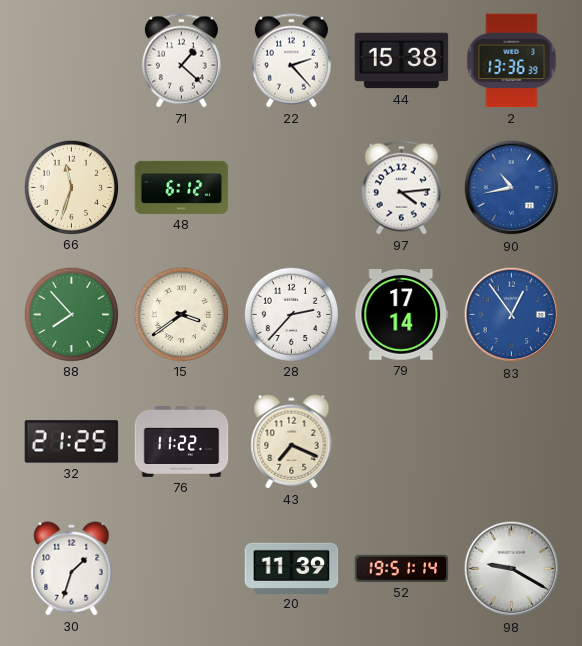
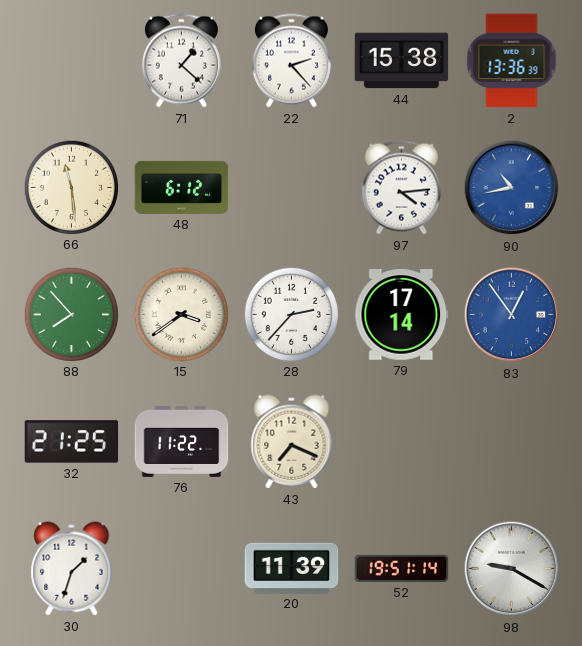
66: 11:33 -> 11:29
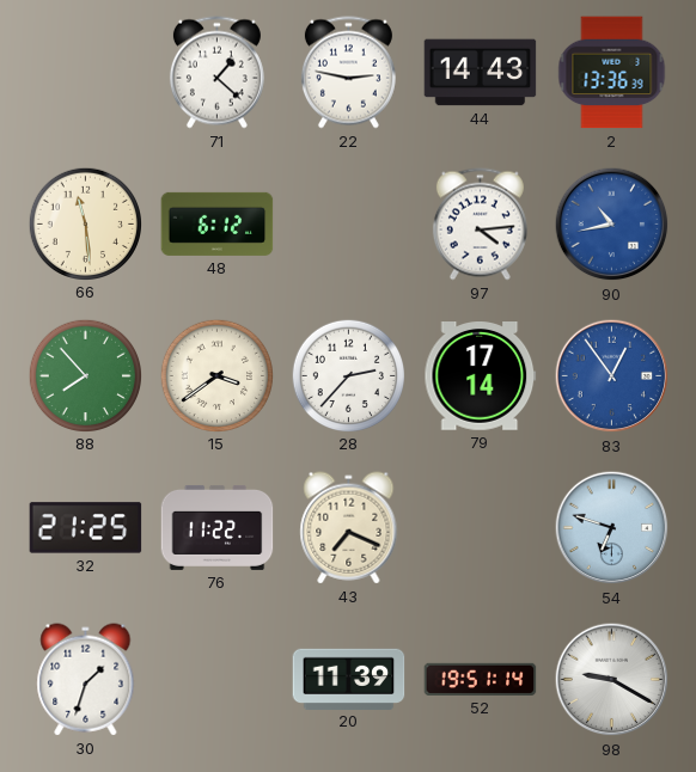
22: 2:23 -> 2:47
44: 15:38 -> 14:43
54: none -> 6:48
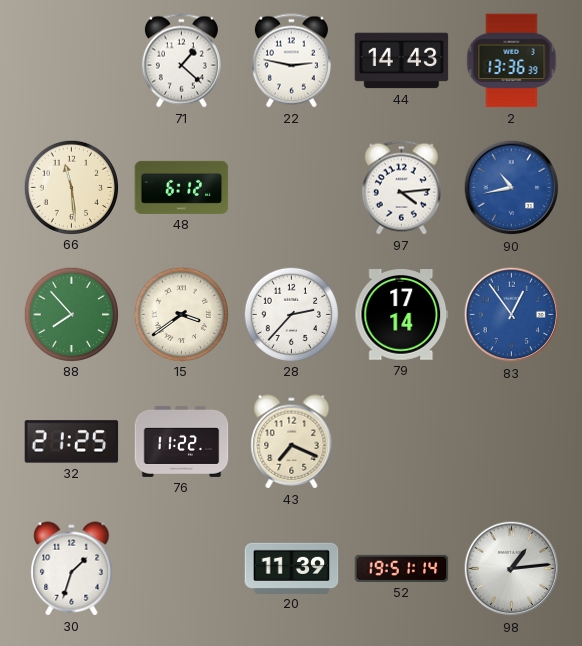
54: 6:48 -> none
98: 9:20 -> 1:14
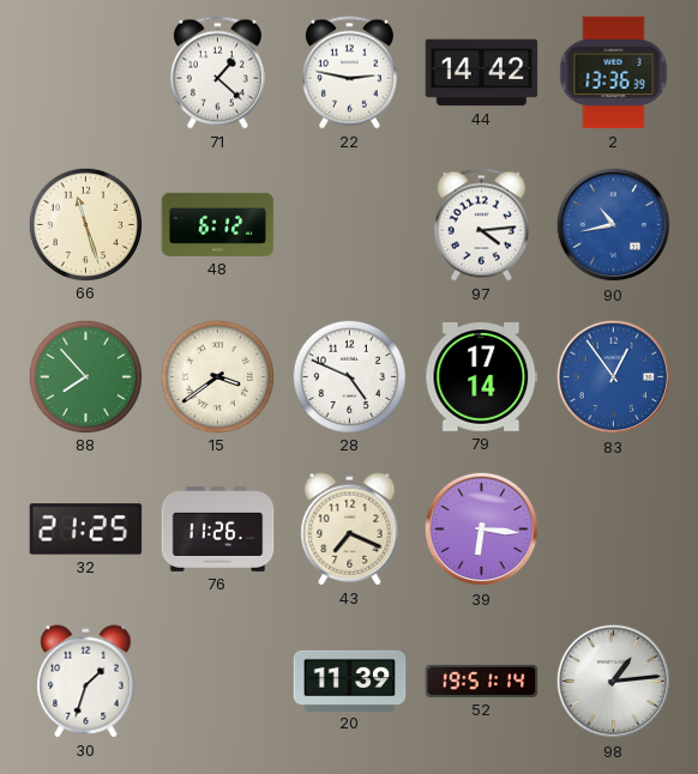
44: 14:43 -> 14:42
66: 11:29 -> 11:27
28: 2:37 -> 4:49
76: 11:22 -> 11:26
39: none -> 6:16
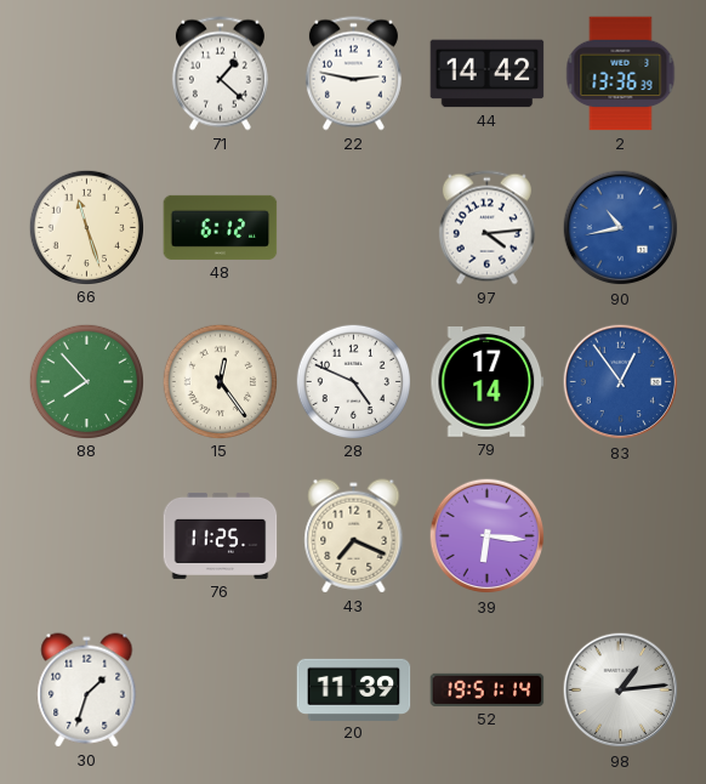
15: 3:39 -> 12:24
32: 21:25 -> none
76: 11:26 -> 11:25
